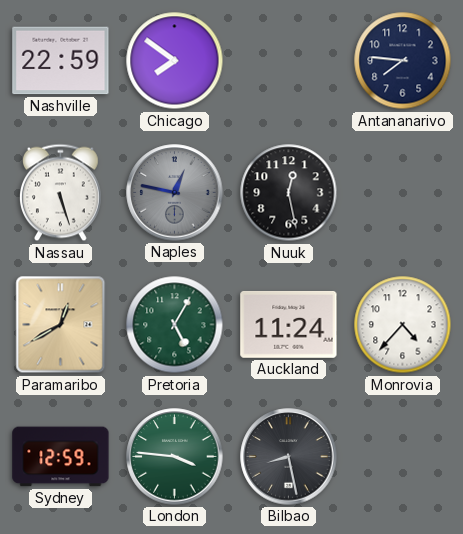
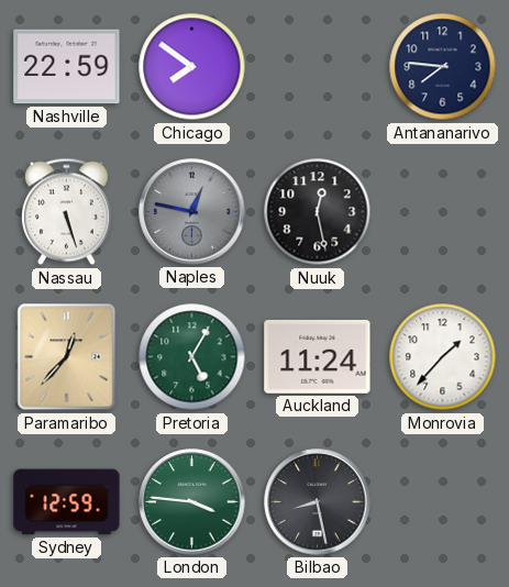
Paramaribo: 12:40 -> 12:37
Monrovia: 4:37 -> 1:37
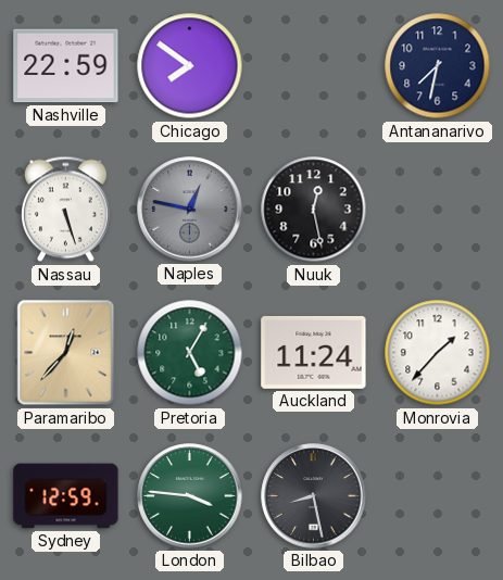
Antananarivo: 7:46 -> 7:32
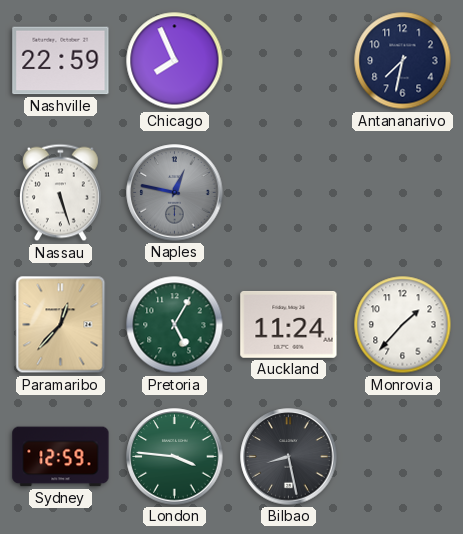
Chicago: 7:51 -> 7:56
Nuuk: 12:28 -> none
